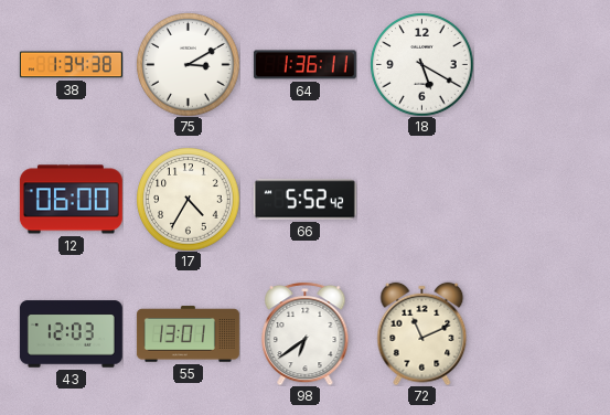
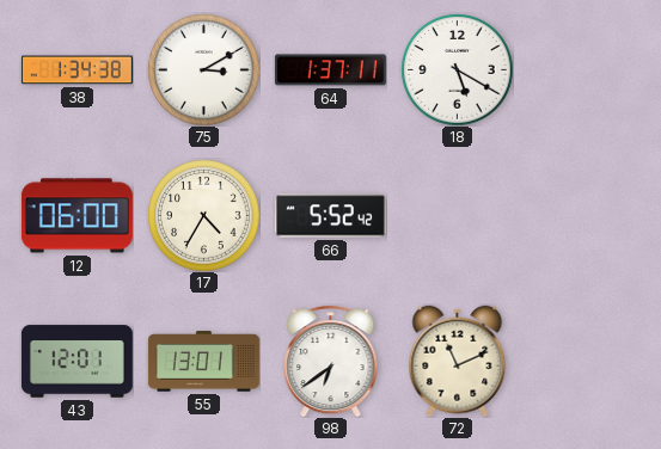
64: 1:36 -> 1:37
43: 12:03 -> 12:01
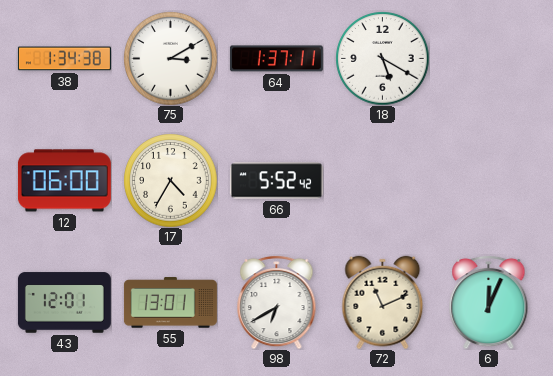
98: 6:39 -> 6:40
6: none -> 12:04
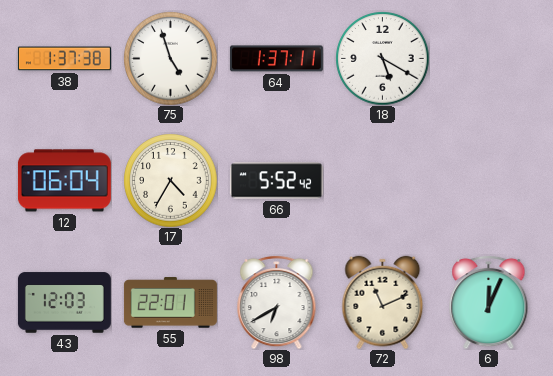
38: 1:34 -> 1:37
75: 3:10 -> 4:57
12: 06:00 -> 06:04
43: 12:01 -> 12:03
55: 13:01 -> 22:01
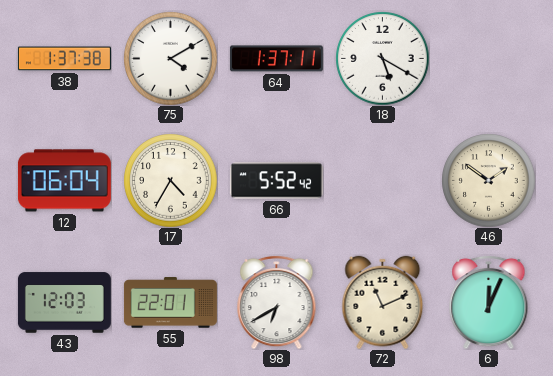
75: 4:57 -> 4:10
46: none -> 1:51
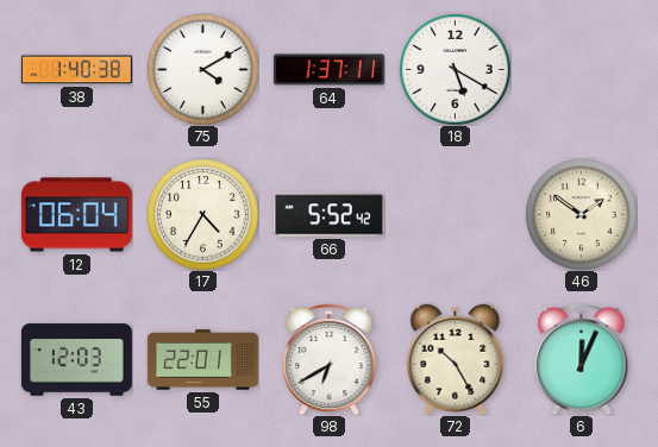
38: 1:37 -> 1:40
72: 11:11 -> 10:25
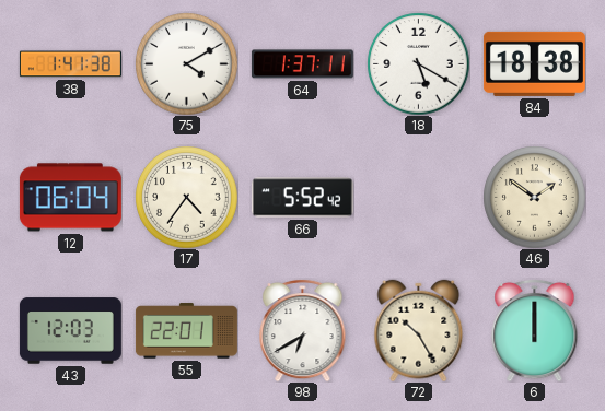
38: 1:40 -> 1:41
84: none -> 18:38
17: 4:35 -> 4:36
6: 12:04 -> 12:00
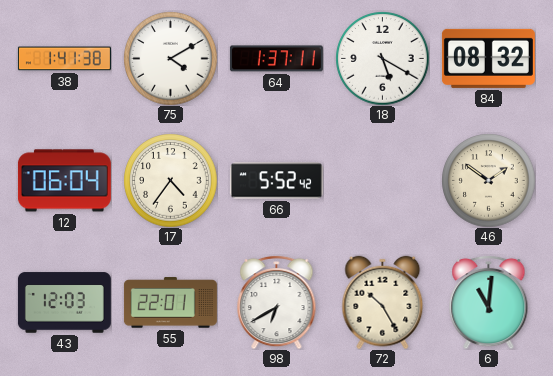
84: 18:38 -> 08:32
6: 12:00 -> 11:01
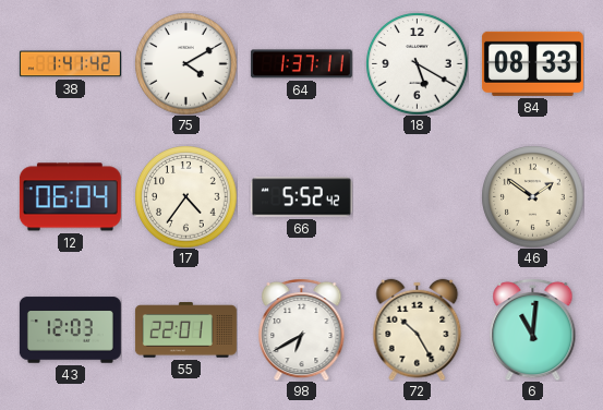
38: 1:41:38 -> 1:41:42
84: 08:32 -> 08:33
